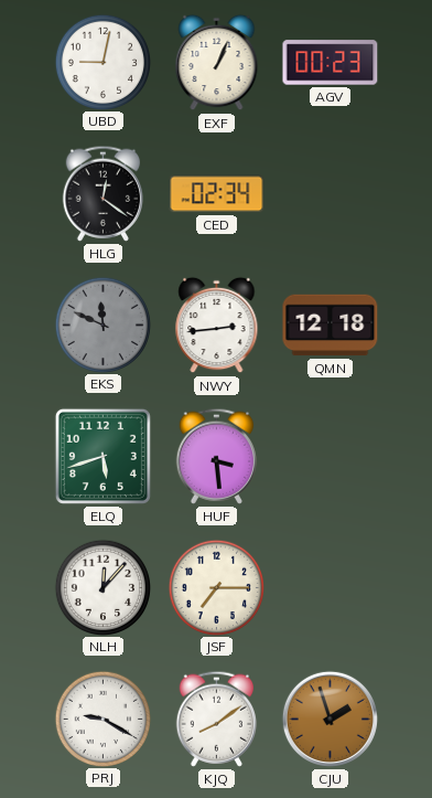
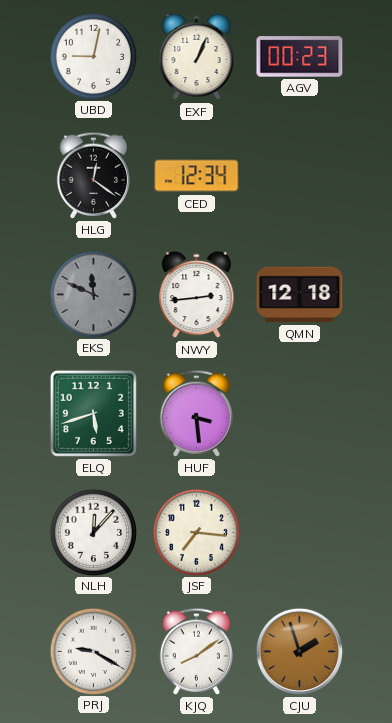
CED: 02:34 -> 12:34
JSF: 7:15 -> 7:16
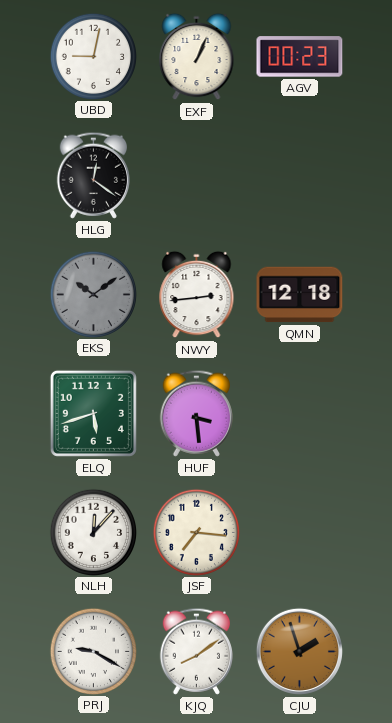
CED: 12:34 -> none
EKS: 11:49 -> 10:09
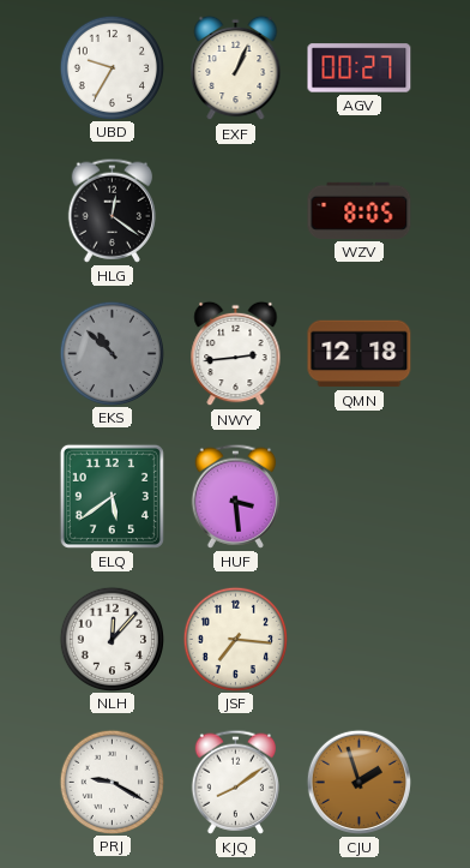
UBD: 9:02 -> 9:35
AGV: 00:23 -> 00:27
WZV: none -> 8:05
EKS: 10:09 -> 10:52
ELQ: 5:42 -> 5:39
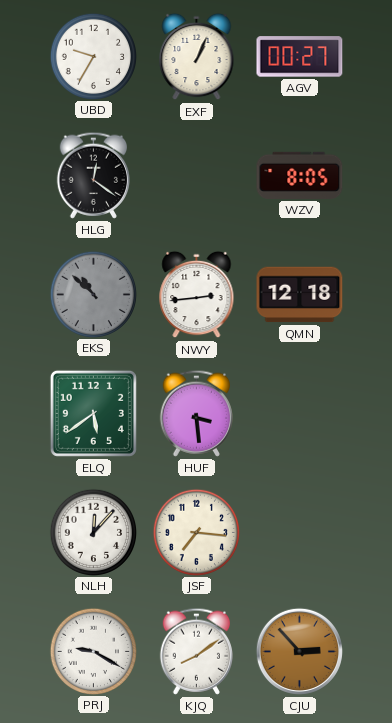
CJU: 1:57 -> 2:53
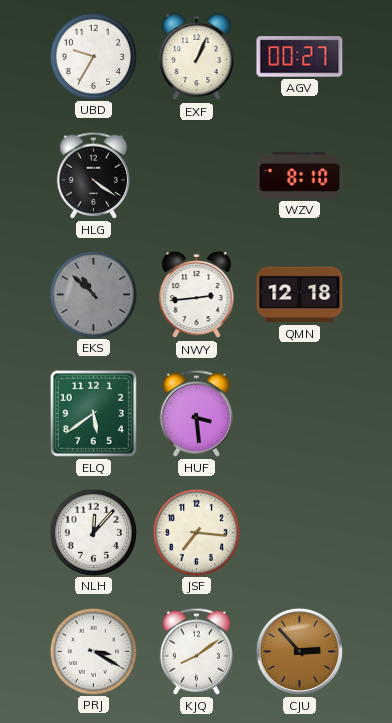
HLG: 12:21 -> 4:21
WZV: 8:05 -> 8:10
PRJ: 9:20 -> 3:20
